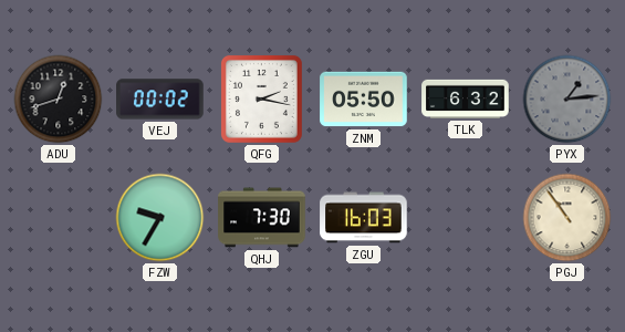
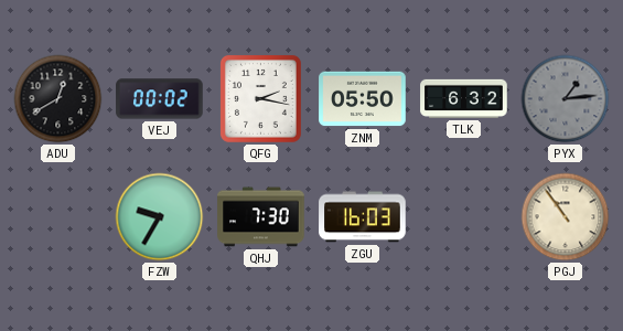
ADU: 12:42 -> 12:40
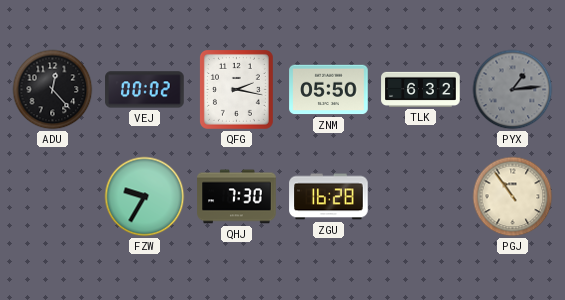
ADU: 12:40 -> 12:23
ZGU: 16:03 -> 16:28
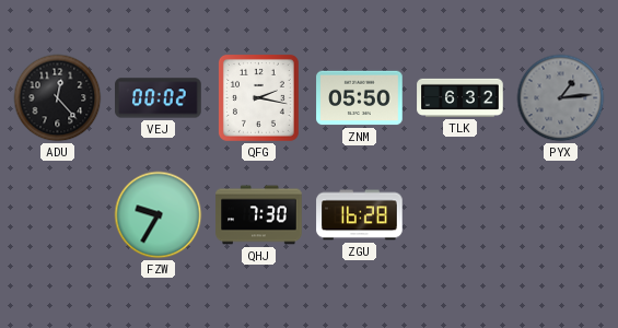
PGJ: 10:54 -> none
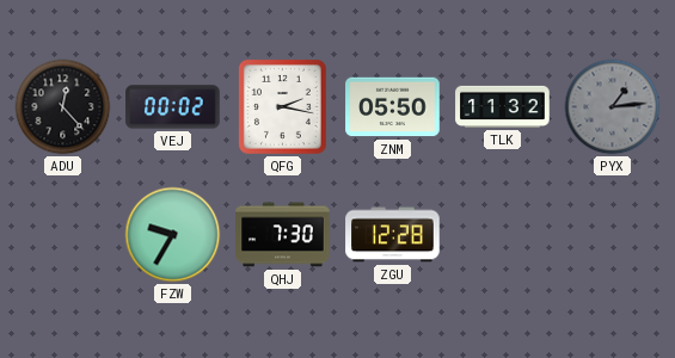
TLK: 6:32 -> 11:32
ZGU: 16:28 -> 12:28
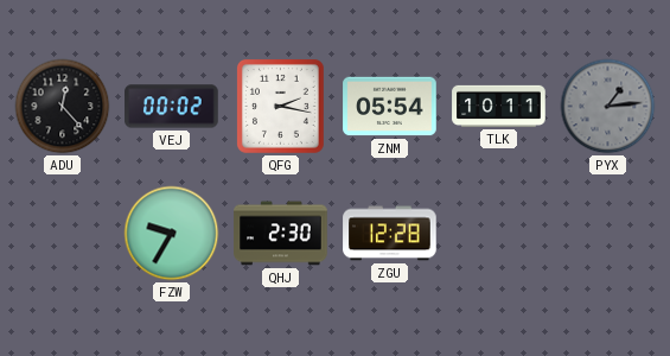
ZNM: 05:50 -> 05:54
TLK: 11:32 -> 10:11
QHJ: 7:30 -> 2:30
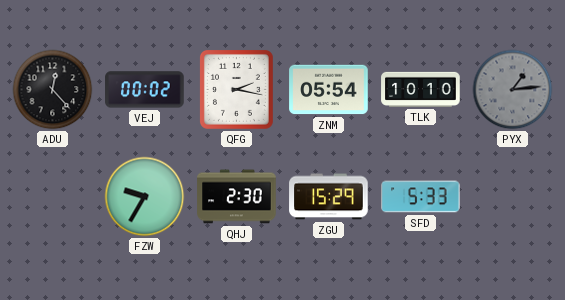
TLK: 10:11 -> 10:10
ZGU: 12:28 -> 15:29
SFD: none -> 5:33
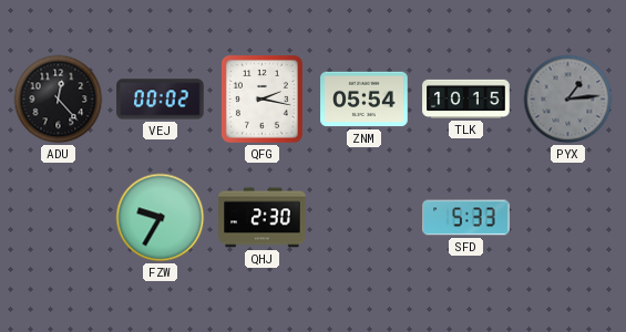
TLK: 10:10 -> 10:15
ZGU: 15:29 -> none
